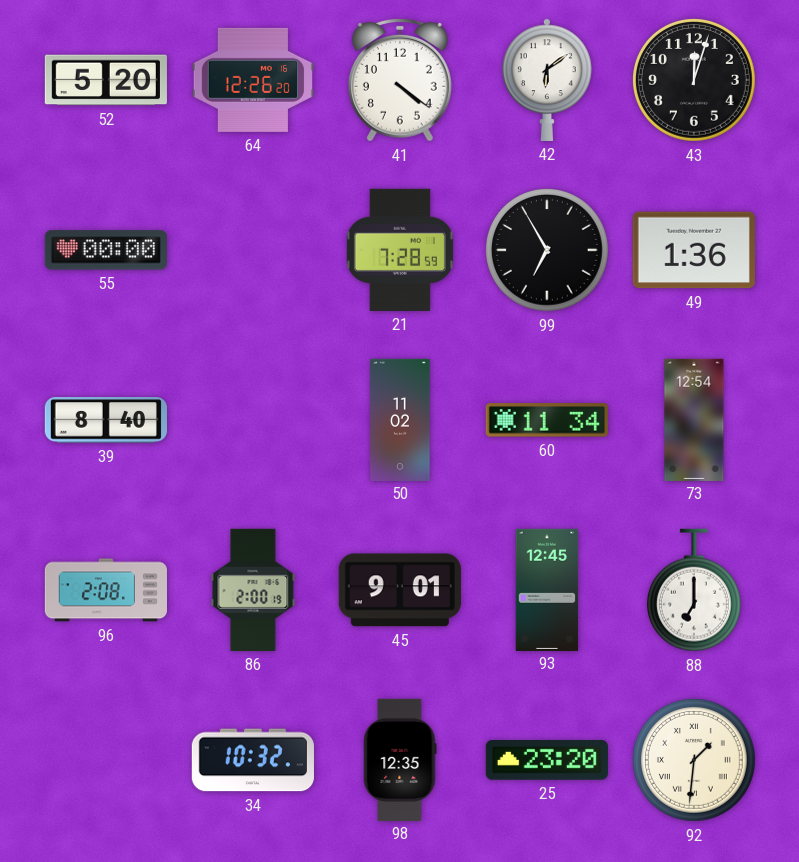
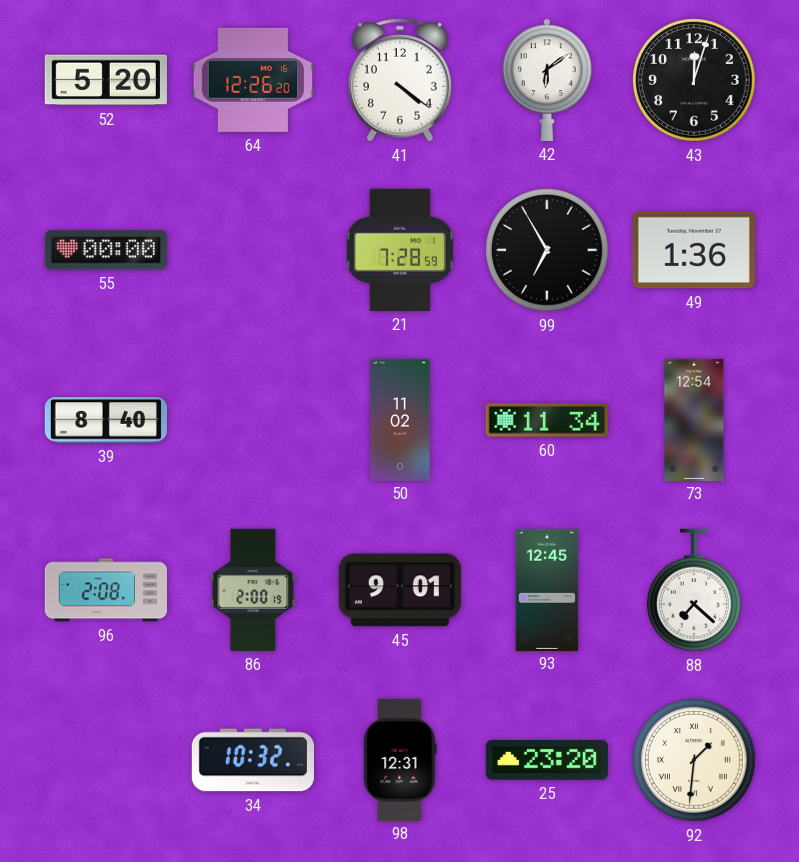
88: 7:00 -> 7:22
98: 12:35 -> 12:31
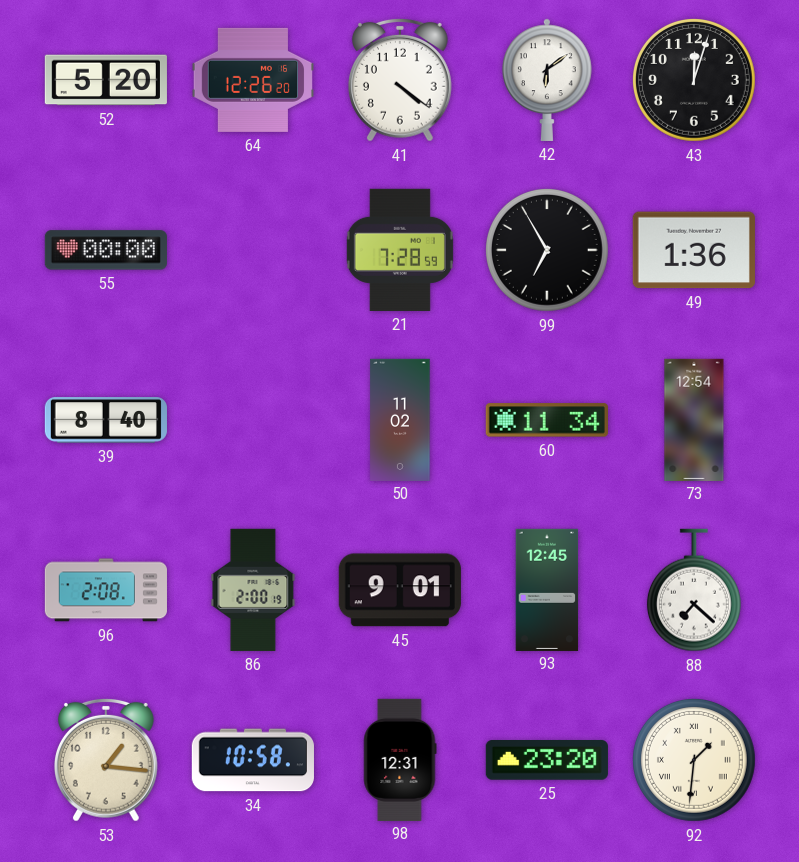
53: none -> 1:16
34: 10:32 -> 10:58
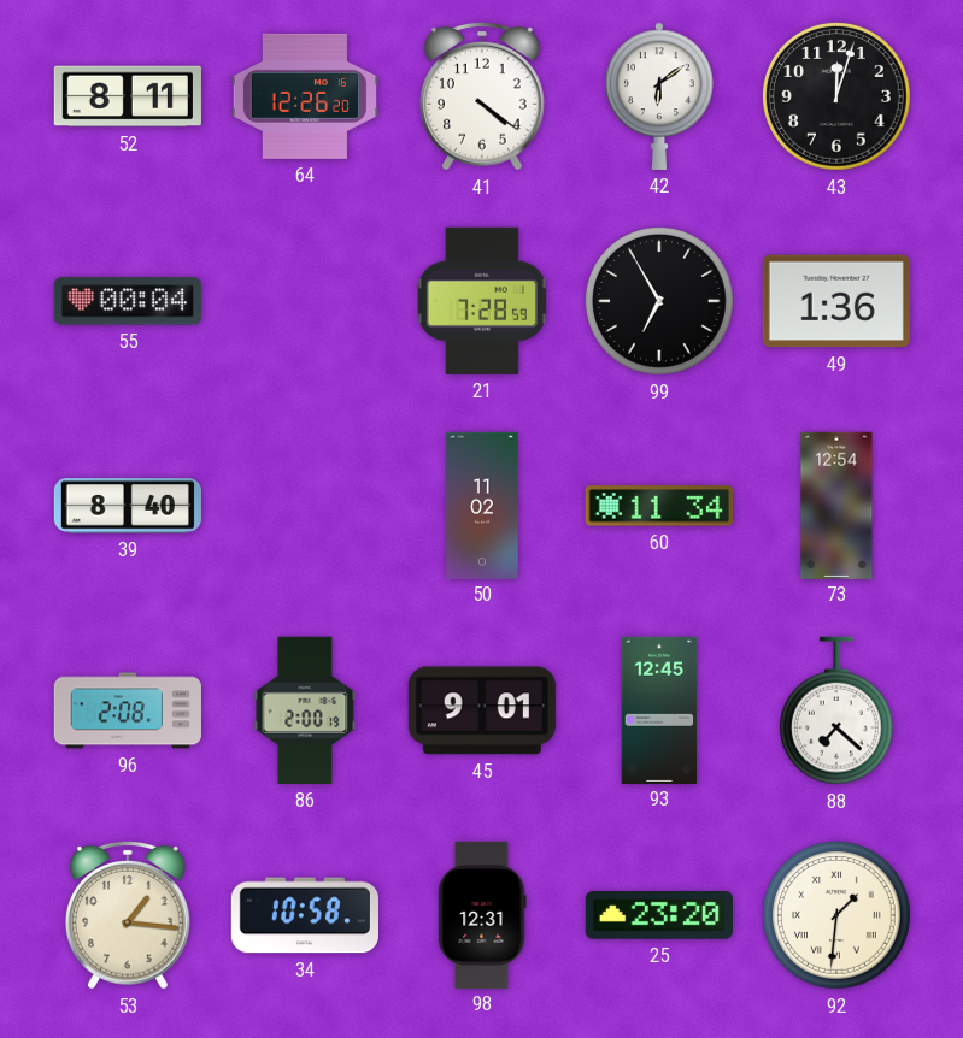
52: 5:20 -> 8:11
55: 00:00 -> 00:04
